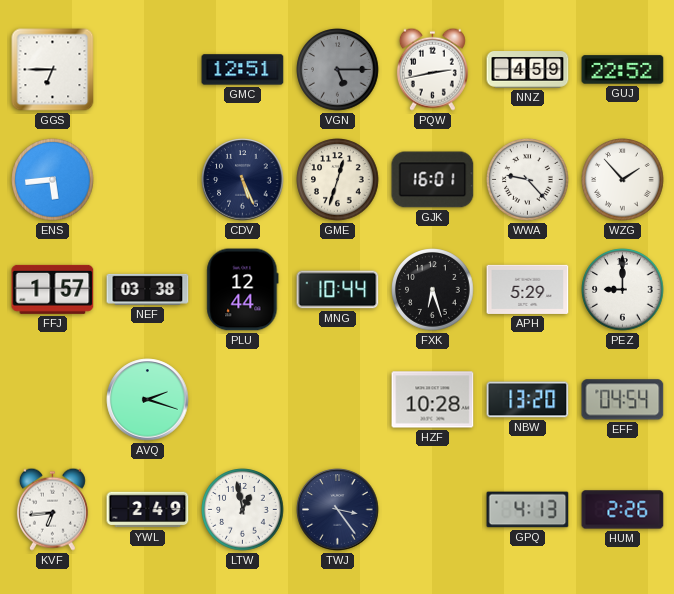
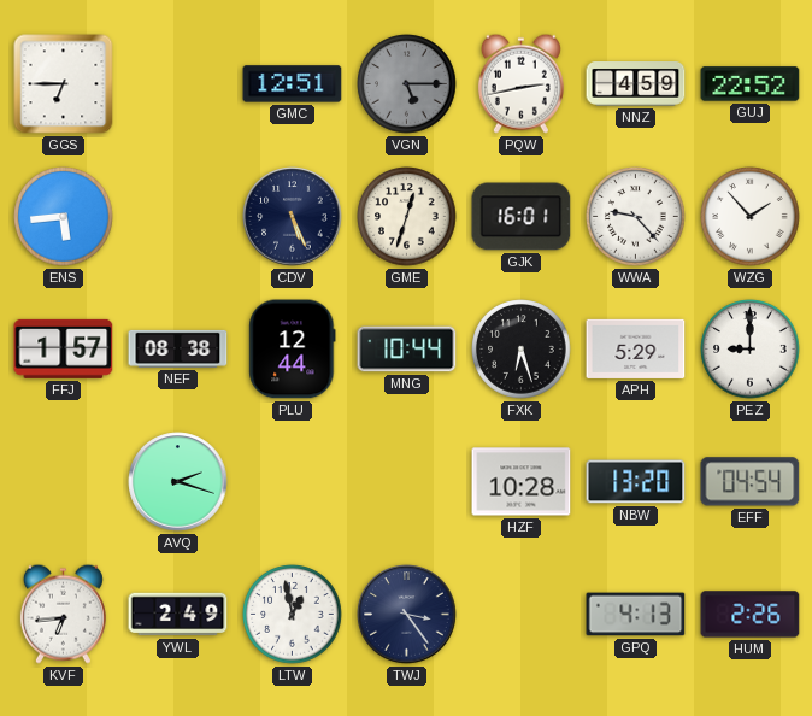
NEF: 03:38 -> 08:38
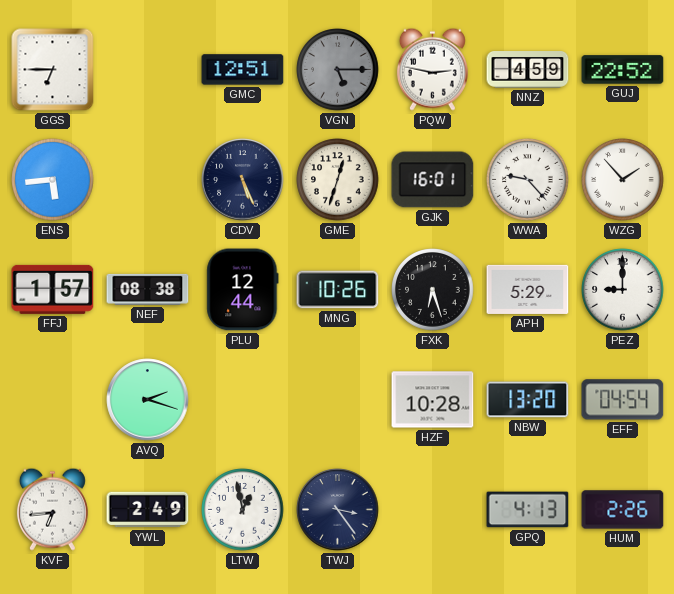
PQW: 2:43 -> 2:47
MNG: 10:44 -> 10:26
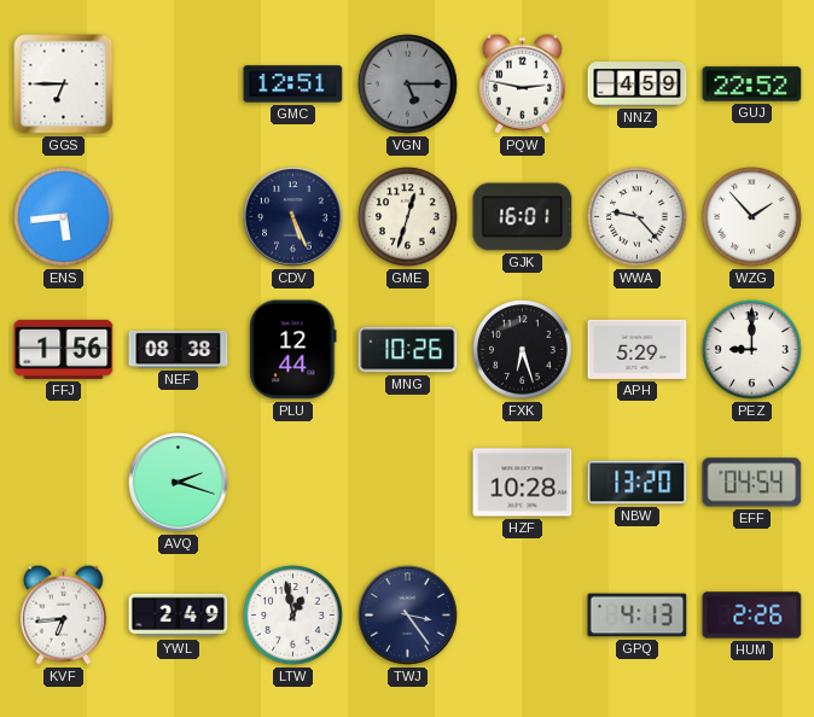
FFJ: 1:57 -> 1:56
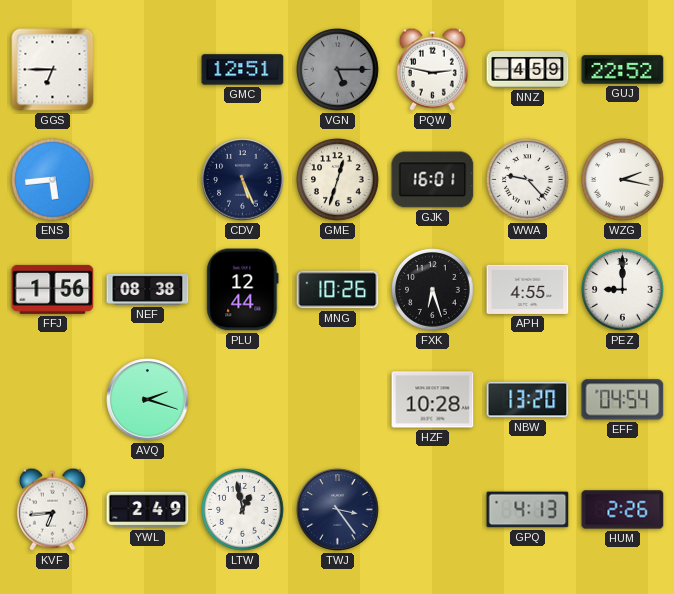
WZG: 1:53 -> 2:17
APH: 5:29 -> 4:55
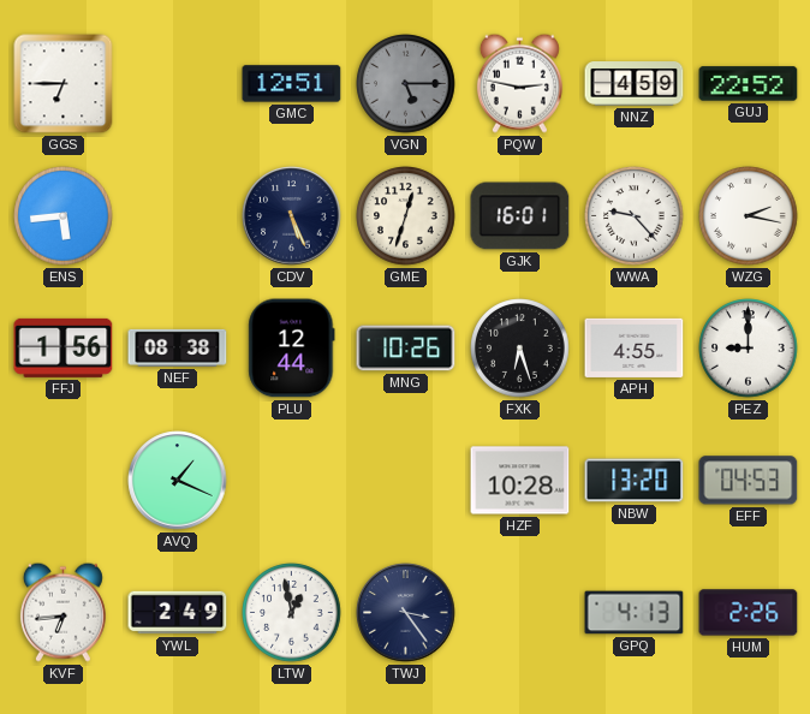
AVQ: 2:18 -> 1:19
EFF: 04:54 -> 04:53
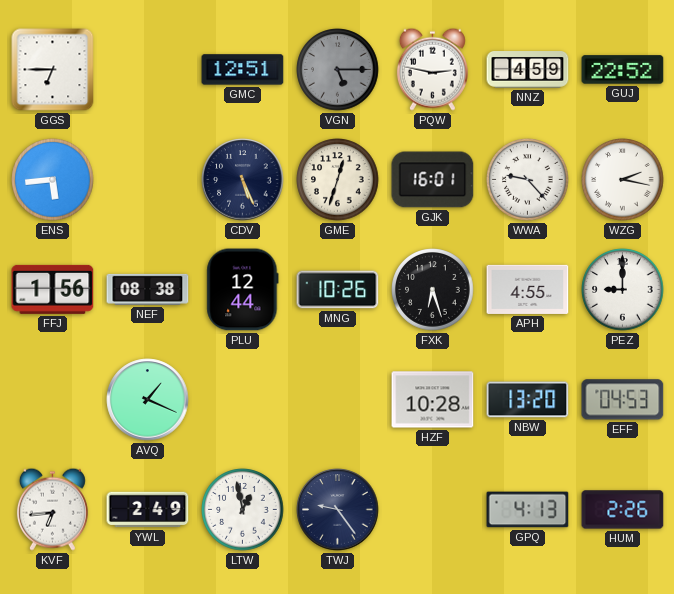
TWJ: 3:24 -> 9:24
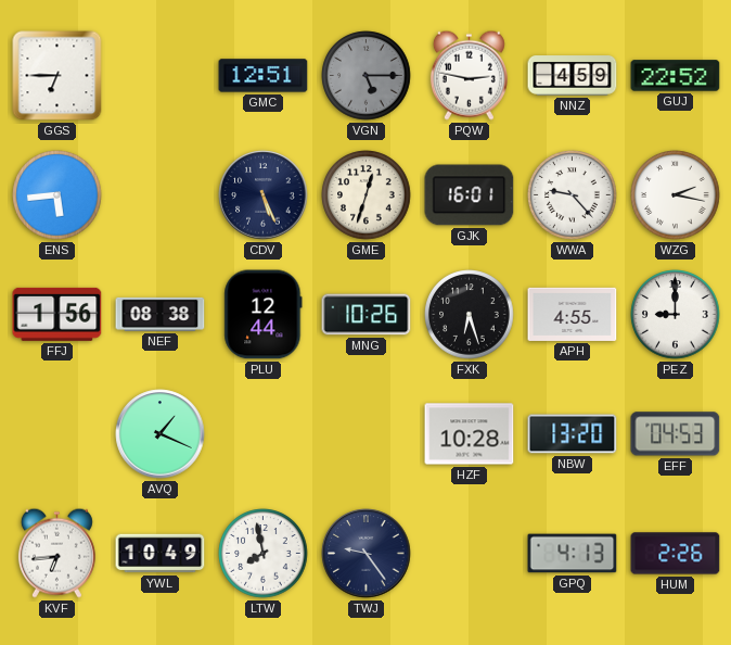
YWL: 2:49 -> 10:49
LTW: 12:58 -> 7:58
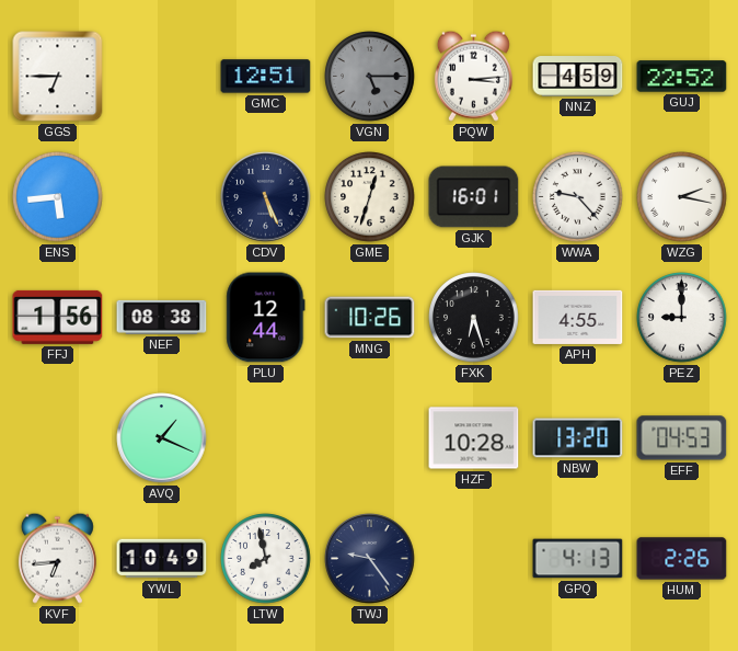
PQW: 2:47 -> 3:14
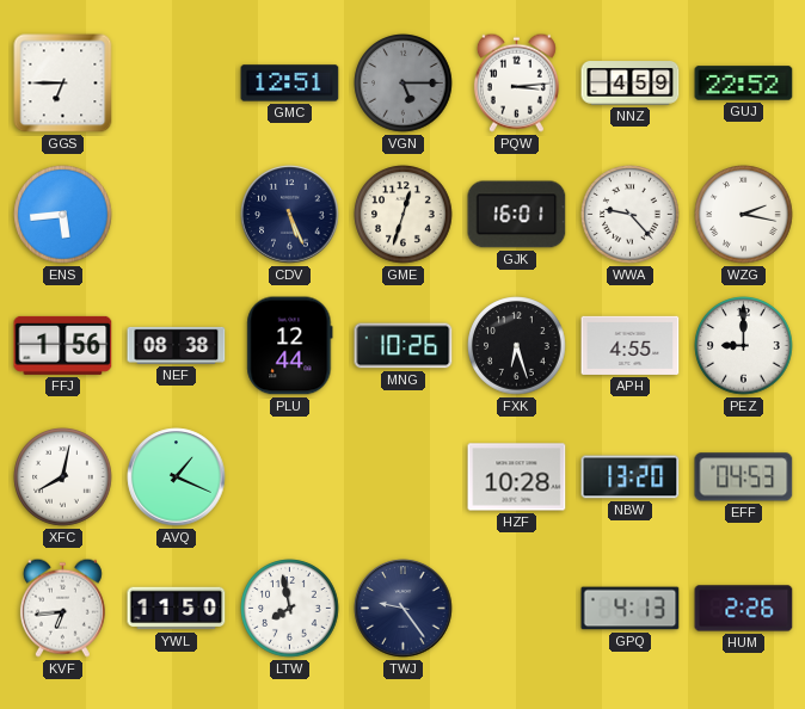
XFC: none -> 8:02
YWL: 10:49 -> 11:50
